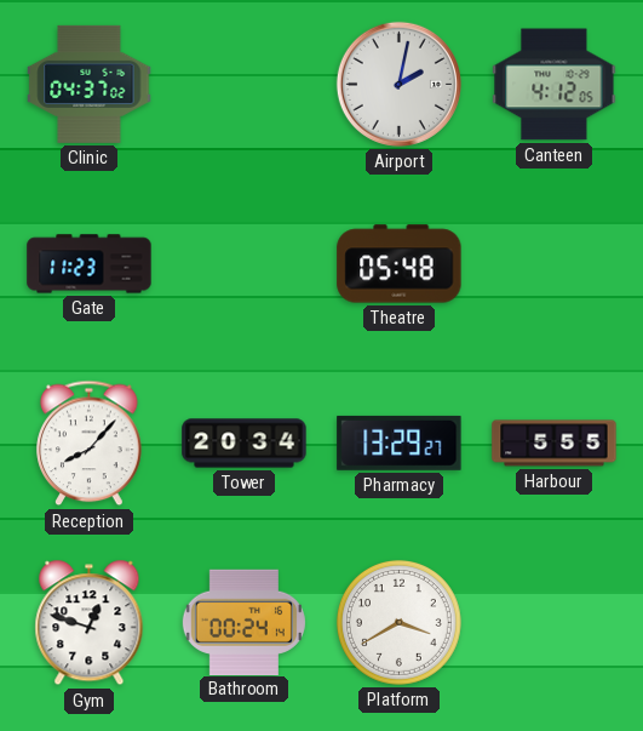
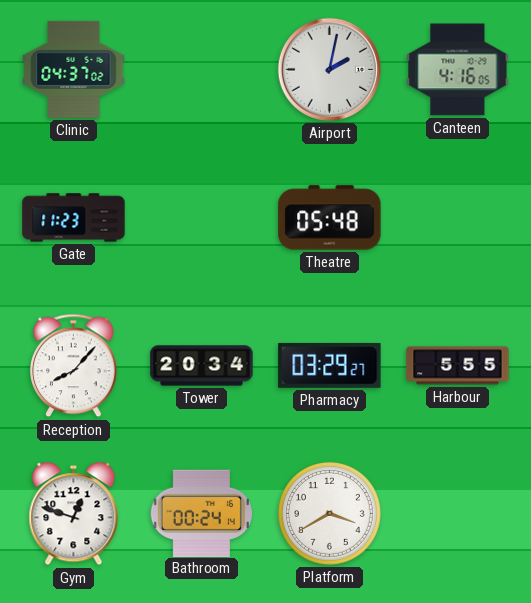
Canteen: 4:12 -> 4:16
Pharmacy: 13:29 -> 03:29
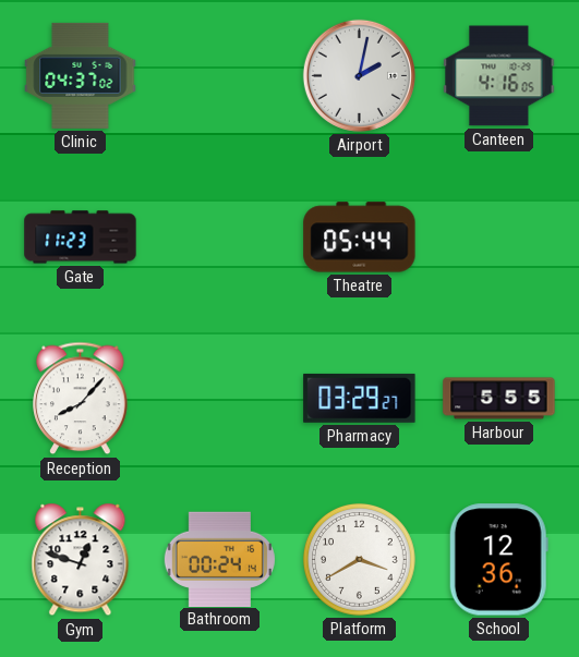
Theatre: 05:48 -> 05:44
Tower: 20:34 -> none
School: none -> 12:36
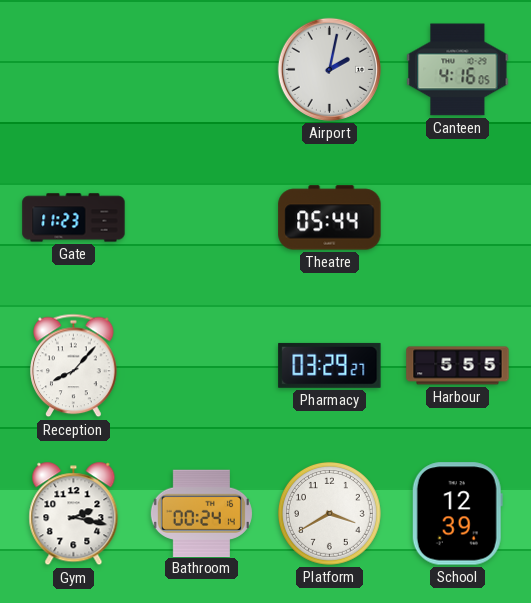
Clinic: 04:37 -> none
Gym: 12:48 -> 2:17
School: 12:36 -> 12:39
